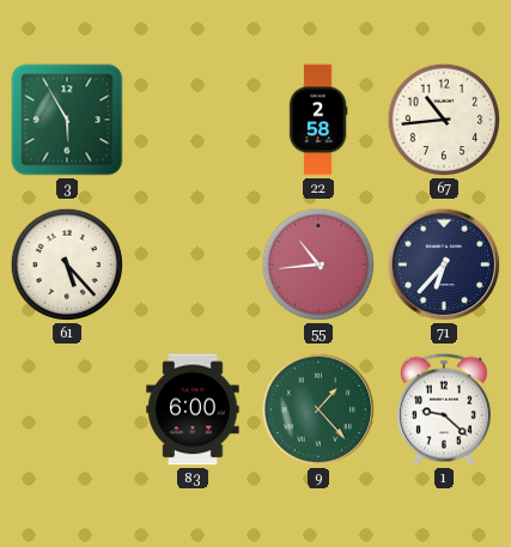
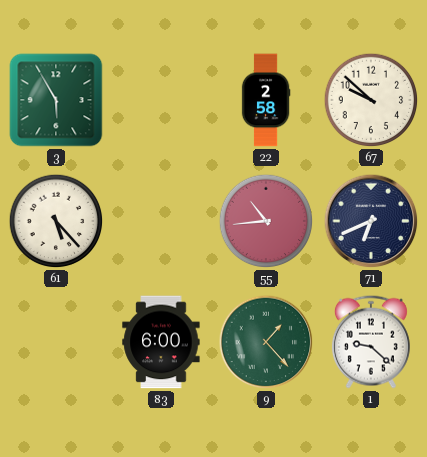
67: 10:44 -> 9:52
71: 6:37 -> 6:41
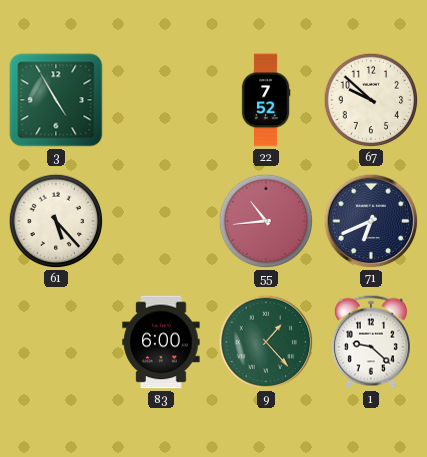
3: 5:55 -> 4:55
22: 2:58 -> 7:52
